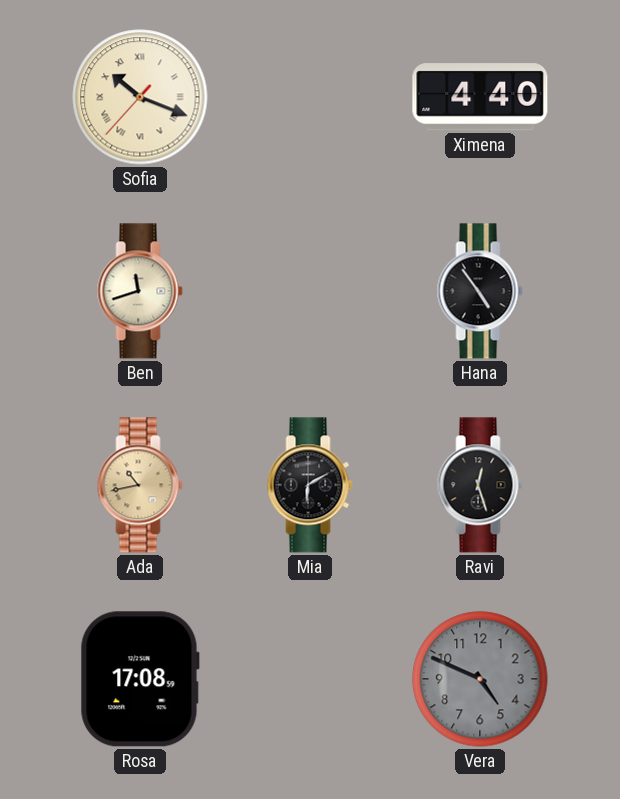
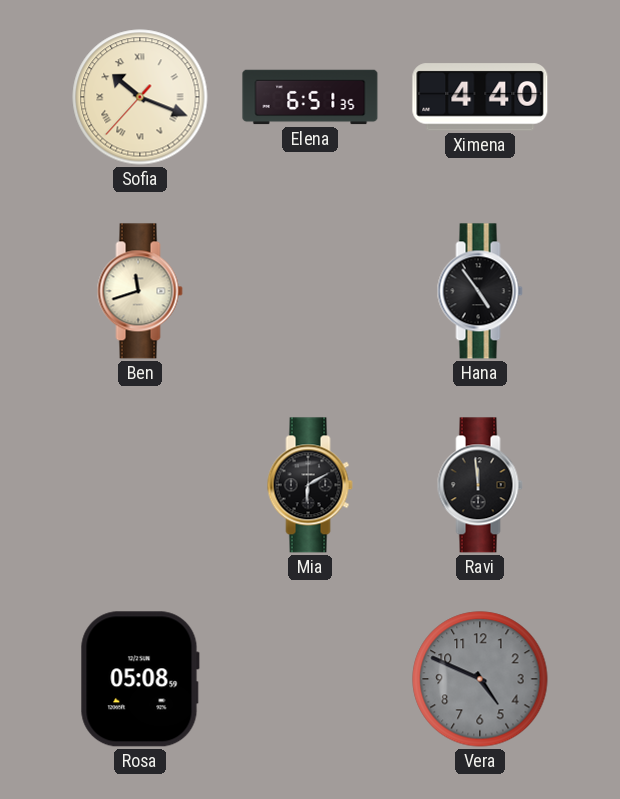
Elena: none -> 6:51
Ada: 10:43 -> none
Ravi: 12:27 -> 11:59
Rosa: 17:08 -> 05:08
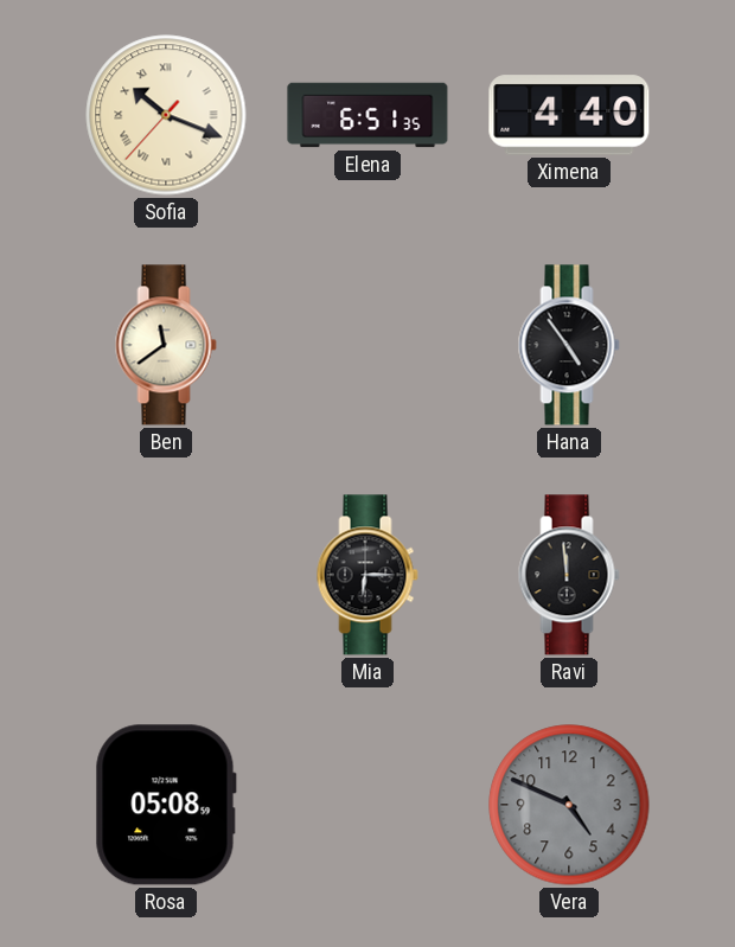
Ben: 11:42 -> 11:39
Mia: 6:10 -> 6:15
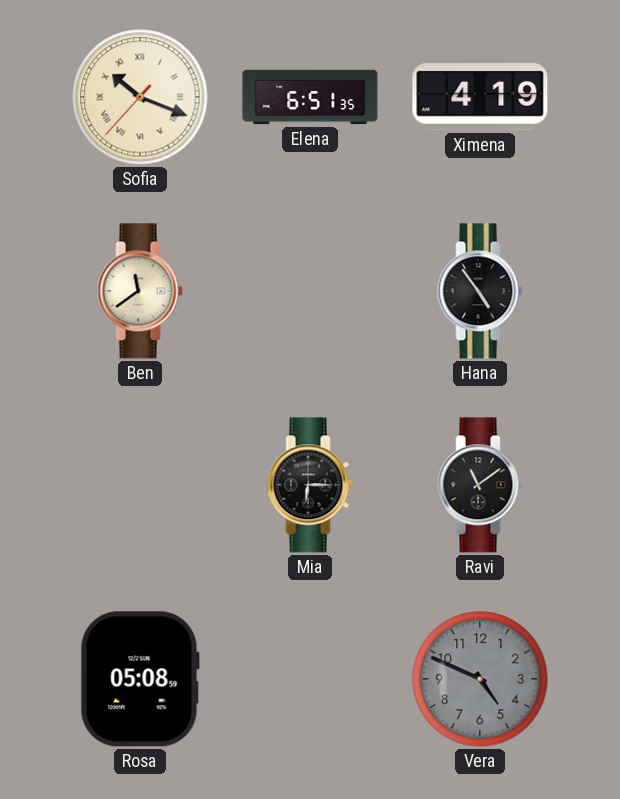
Ximena: 4:40 -> 4:19
Ravi: 11:59 -> 11:09
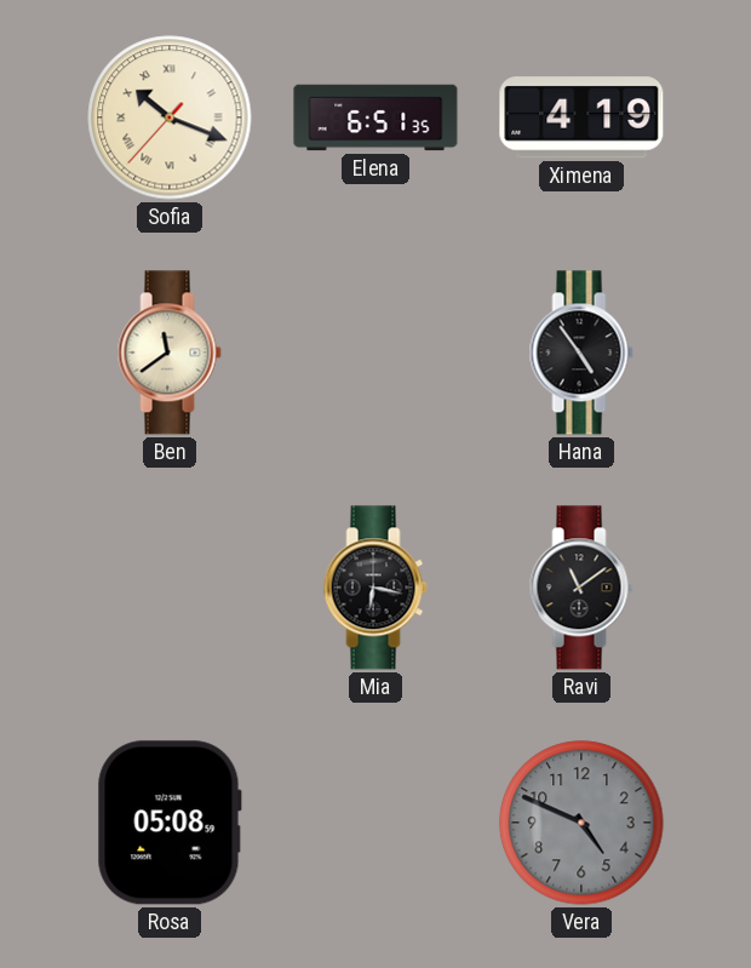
Mia: 6:15 -> 6:17
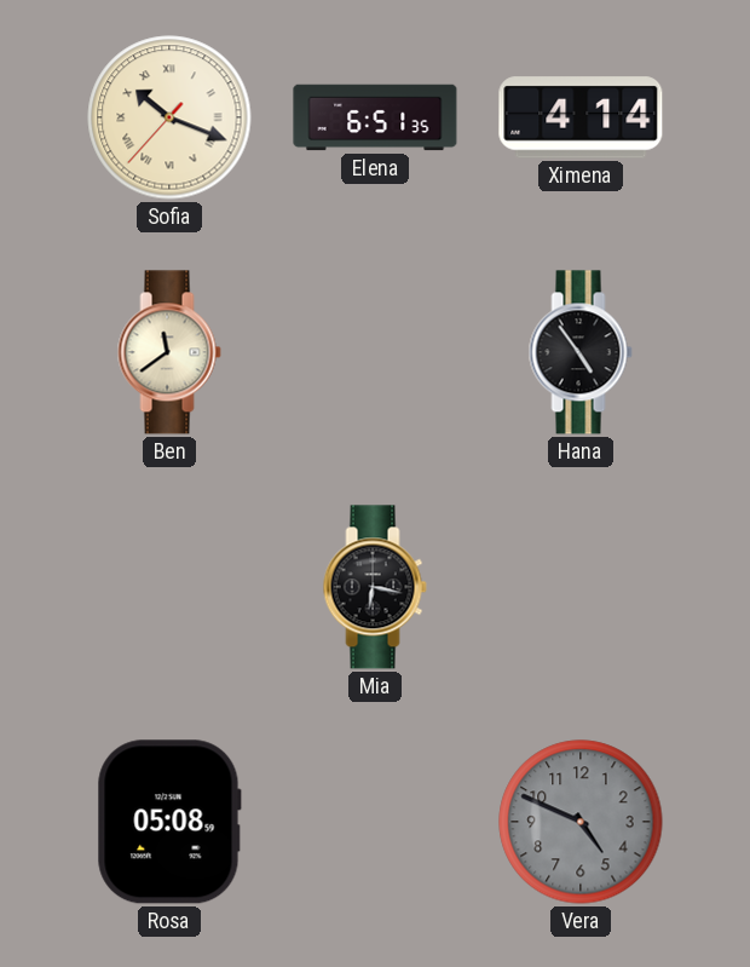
Ximena: 4:19 -> 4:14
Ravi: 11:09 -> none
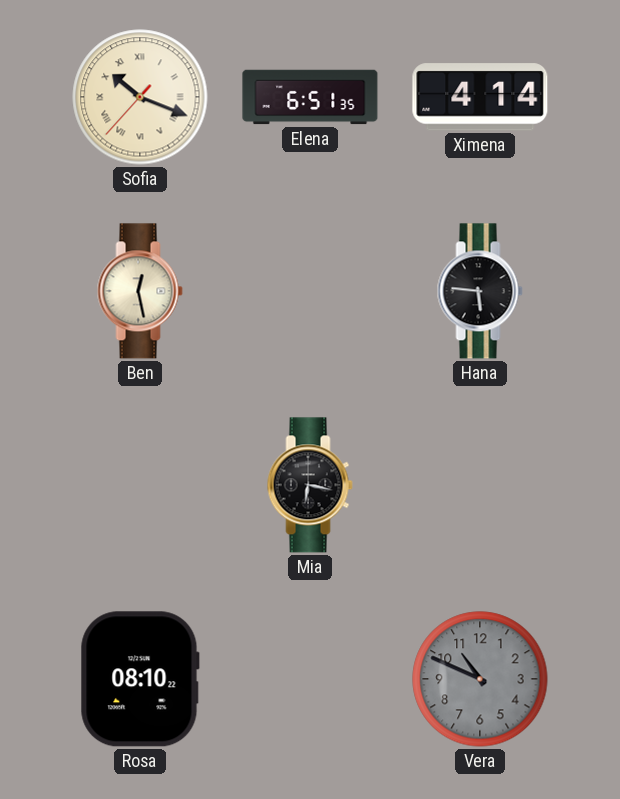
Ben: 11:39 -> 12:28
Hana: 4:54 -> 5:46
Rosa: 05:08 -> 08:10
Vera: 4:49 -> 10:49
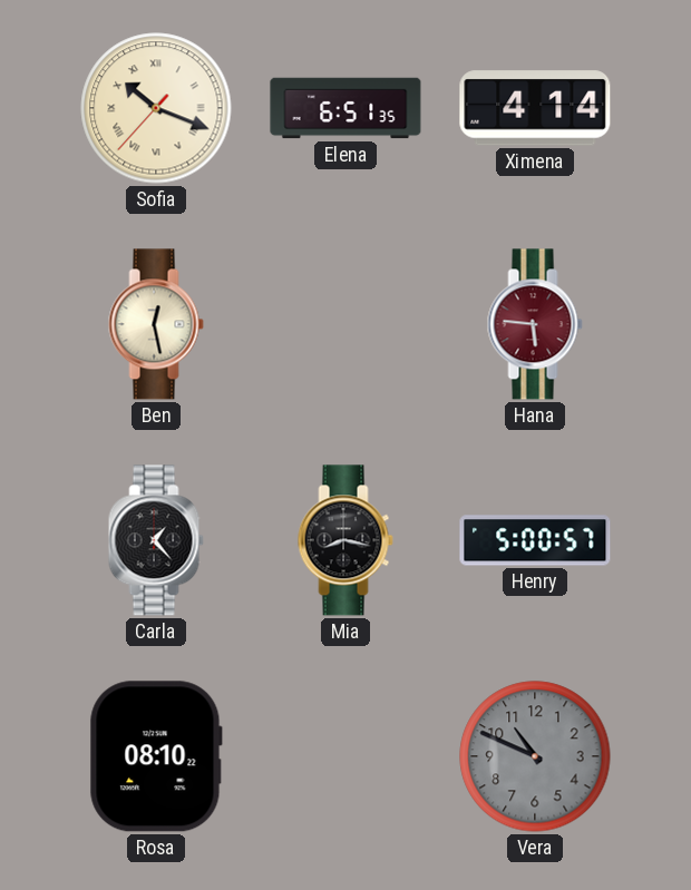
Hana dial: black -> burgundy
Carla: none -> 1:23
Mia: 6:17 -> 8:17
Henry: none -> 5:00
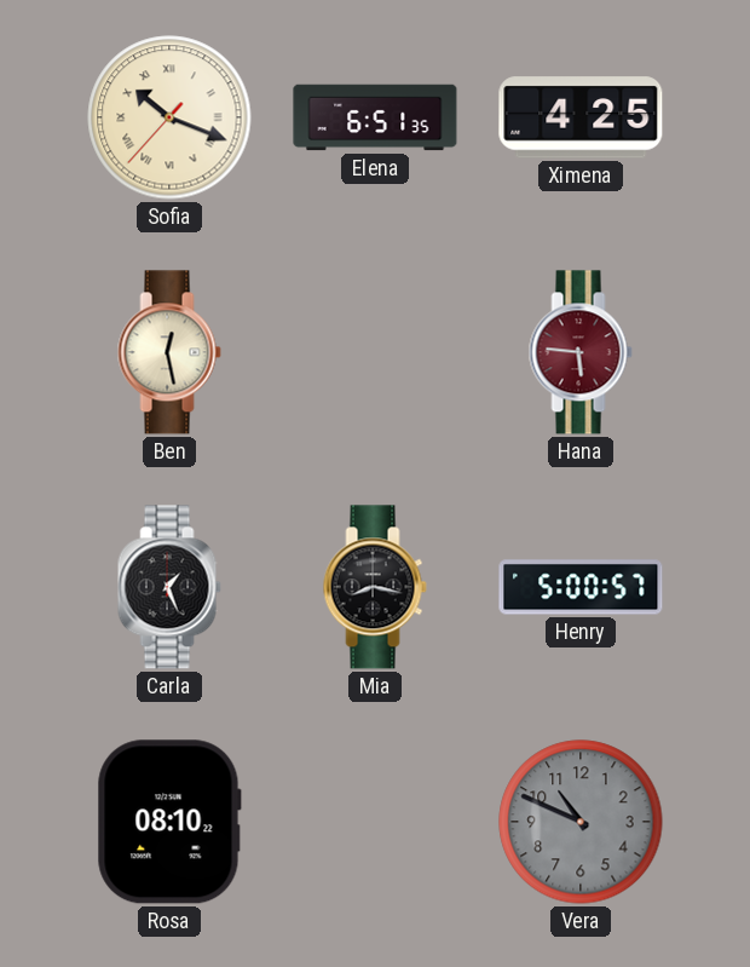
Ximena: 4:14 -> 4:25
Carla: 1:23 -> 1:26
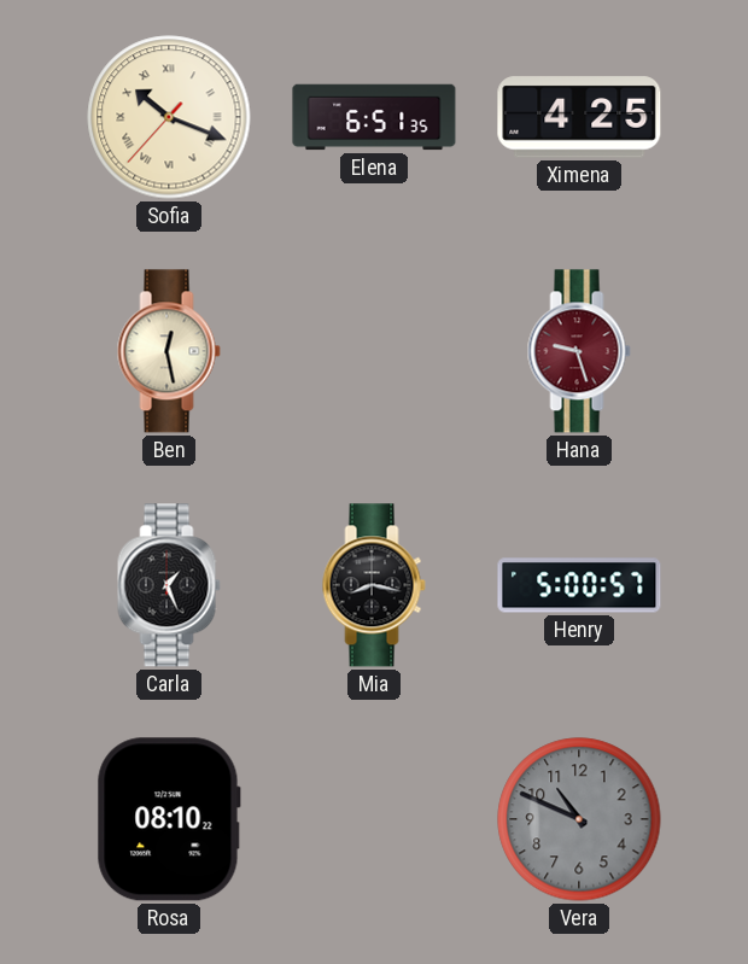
Hana: 5:46 -> 9:27
